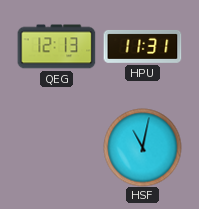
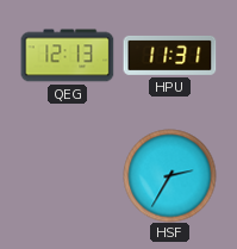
HSF: 11:02 -> 2:35
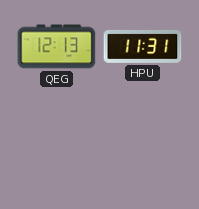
HSF: 2:35 -> none
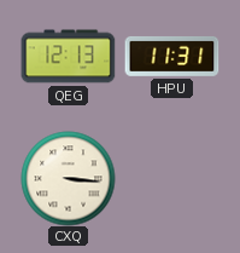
CXQ: none -> 3:16
